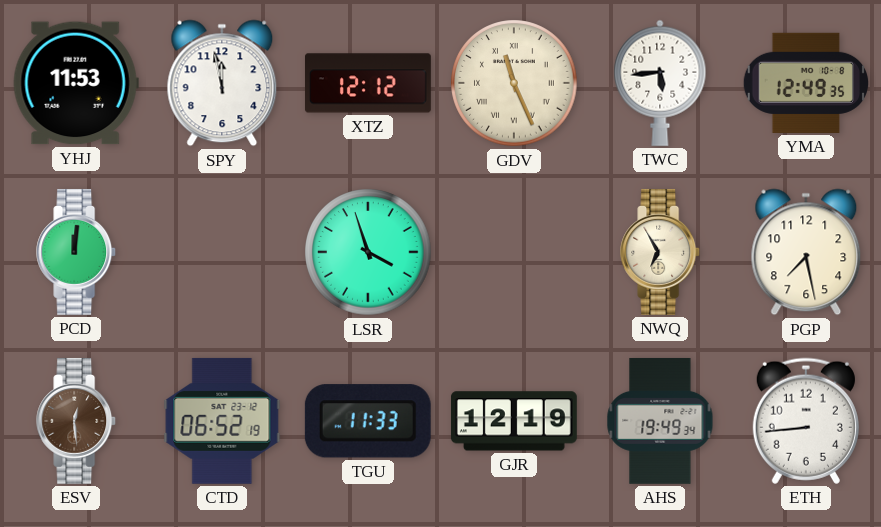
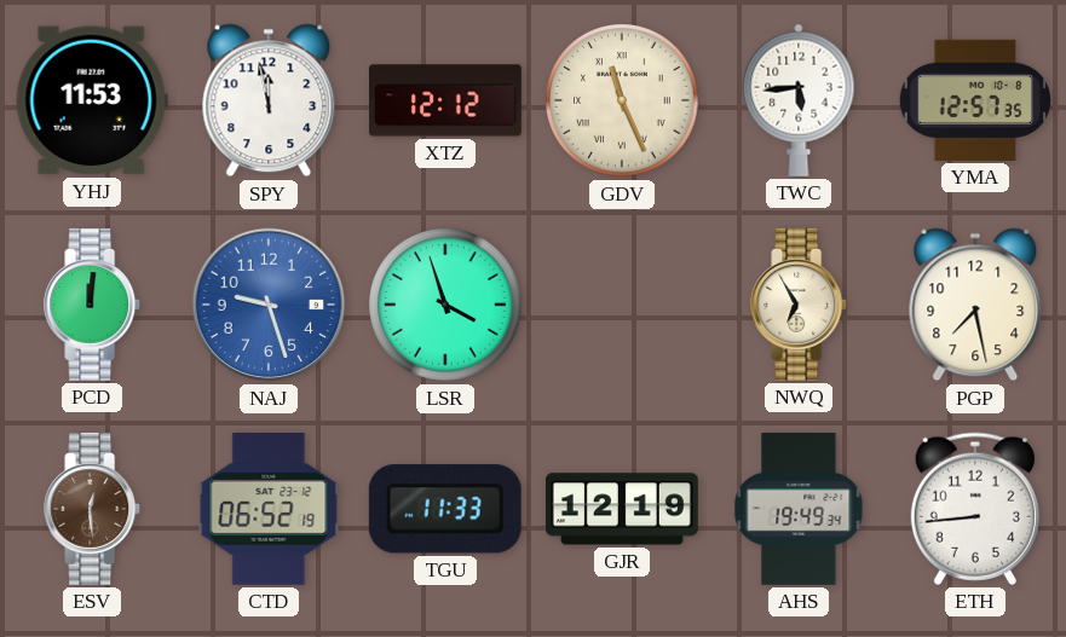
YMA: 12:49 -> 12:57
NAJ: none -> 9:27
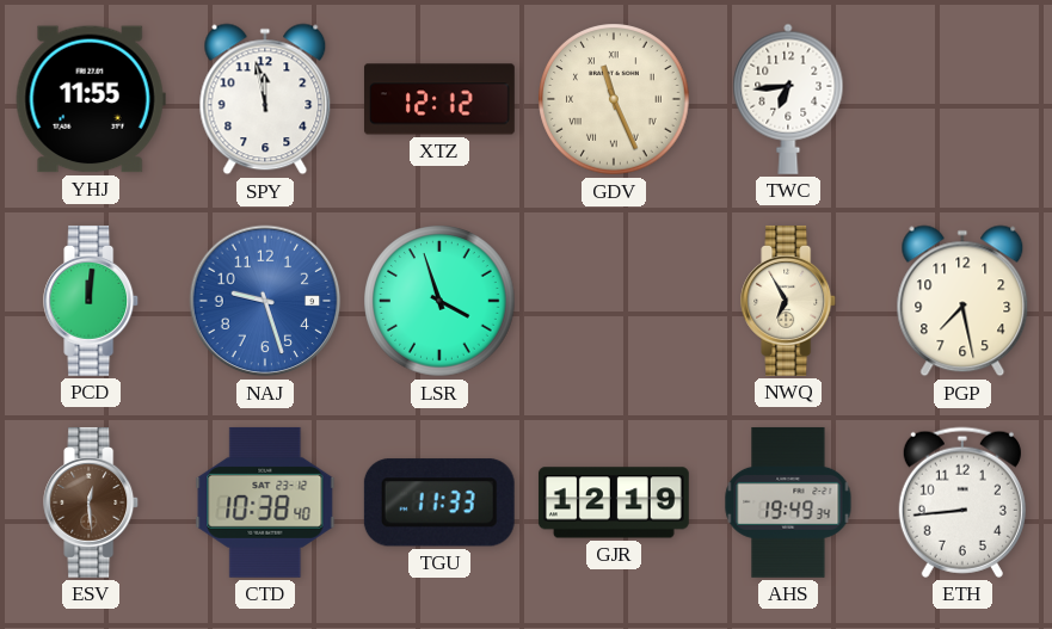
YHJ: 11:53 -> 11:55
TWC: 5:44 -> 6:44
YMA: 12:57 -> none
CTD: 06:52 -> 10:38
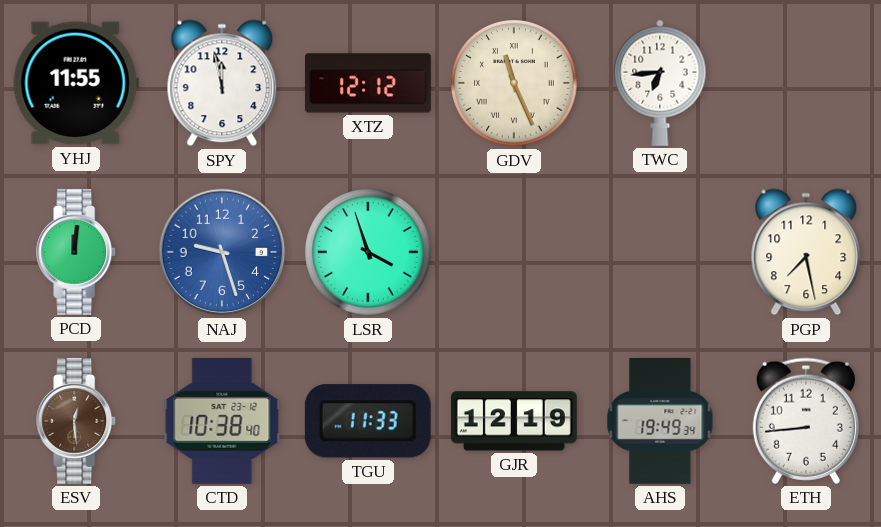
NWQ: 6:55 -> none
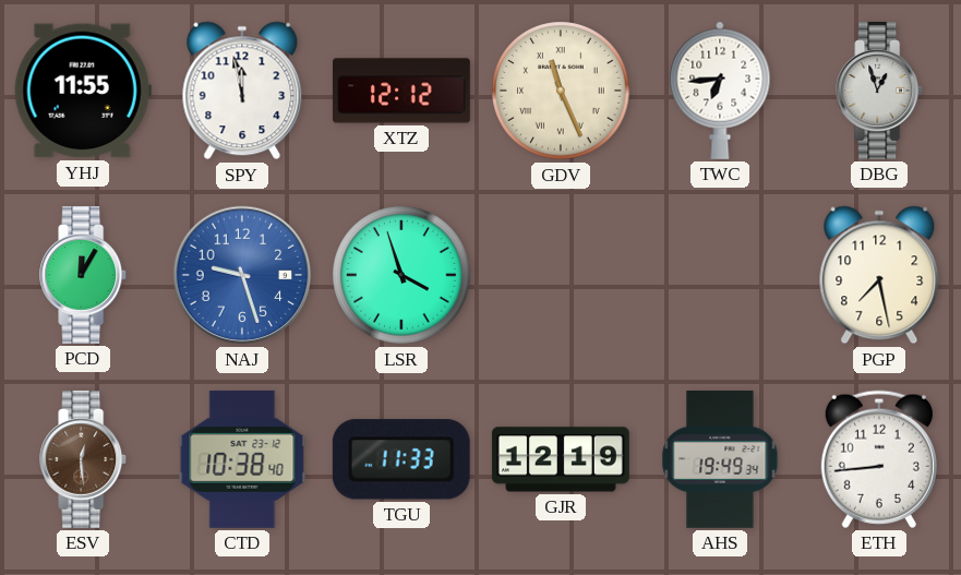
DBG: none -> 12:57
PCD: 12:01 -> 12:05
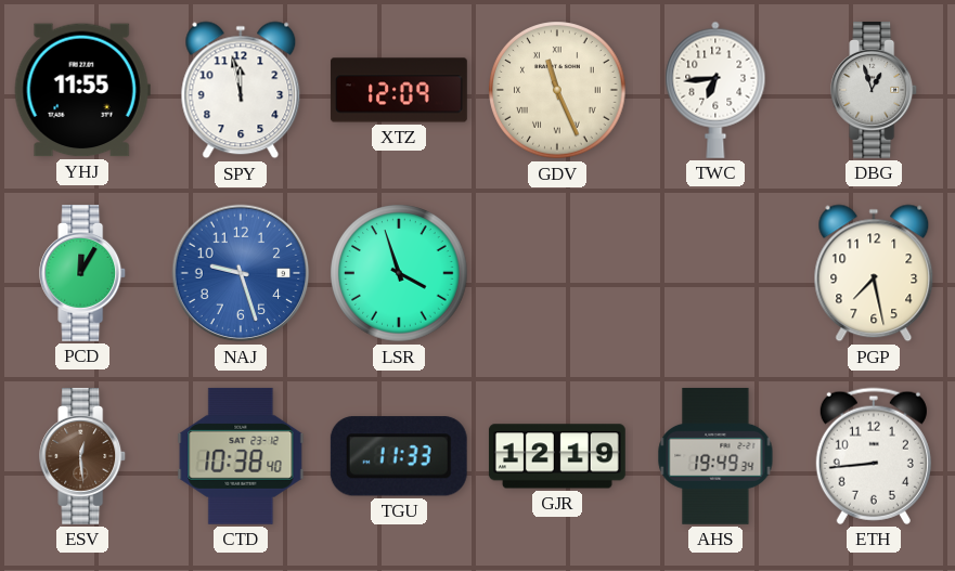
XTZ: 12:12 -> 12:09
